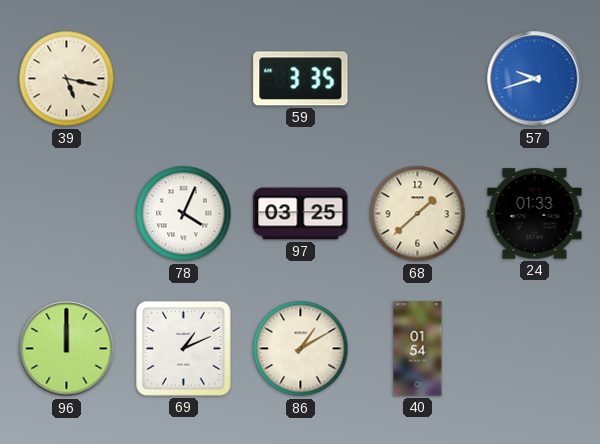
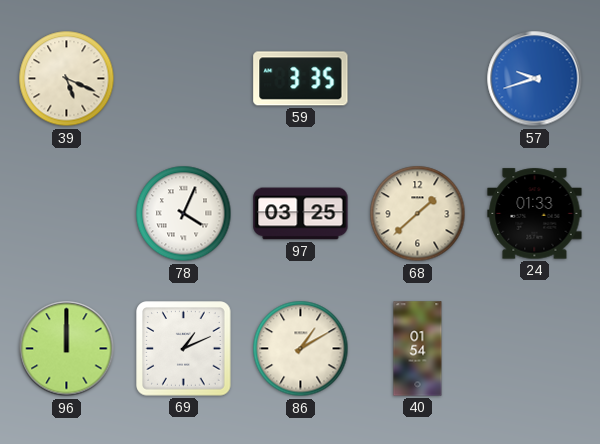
39: 5:17 -> 5:19
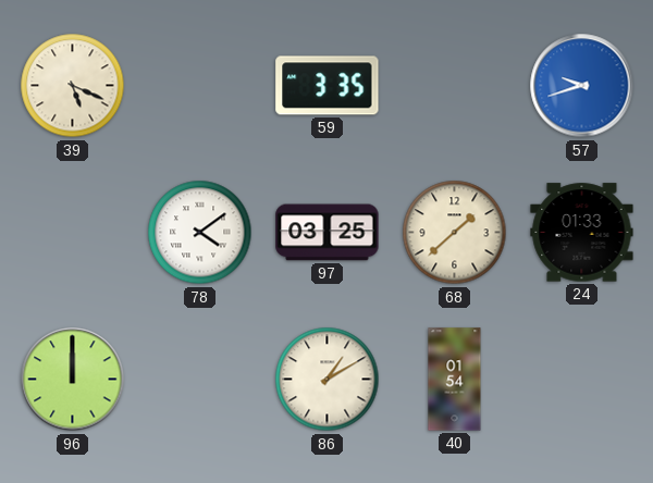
78: 4:04 -> 4:09
69: 1:11 -> none
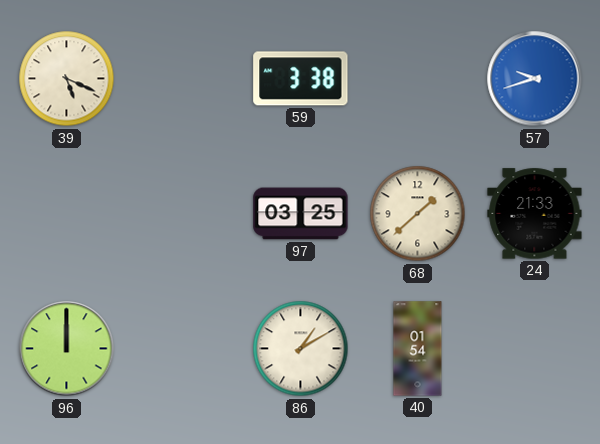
59: 3:35 -> 3:38
78: 4:09 -> none
24: 01:33 -> 21:33
